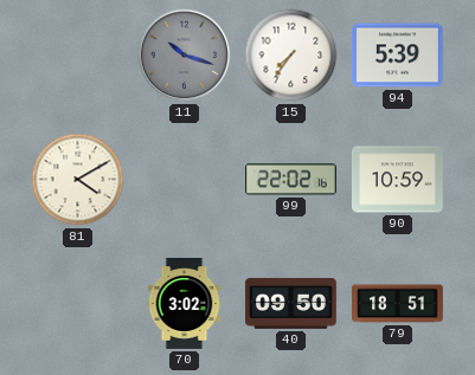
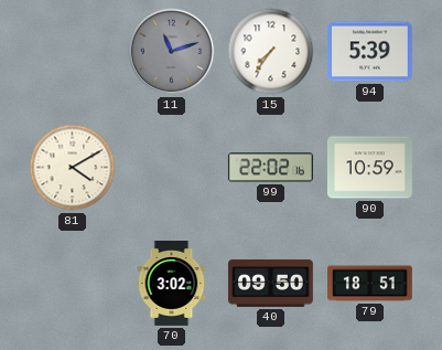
11: 10:18 -> 11:12
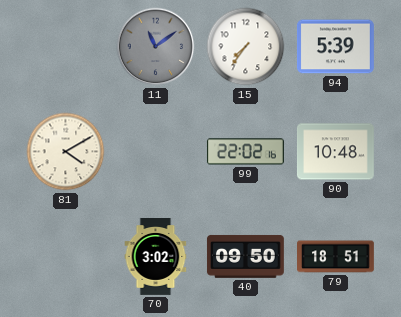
11: 11:12 -> 11:09
90: 10:59 -> 10:48
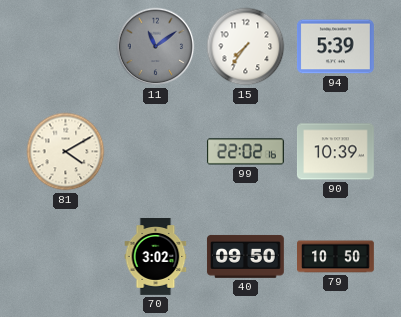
90: 10:48 -> 10:39
79: 18:51 -> 10:50
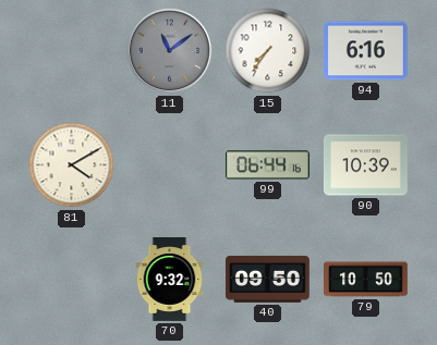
94: 5:39 -> 6:16
99: 22:02 -> 06:44
70: 3:02 -> 9:32
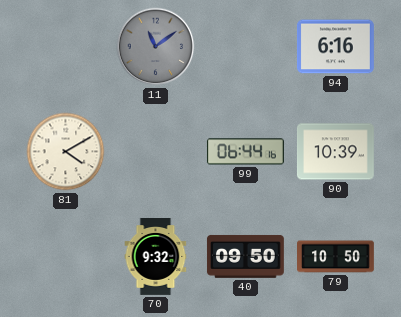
15: 7:36 -> none
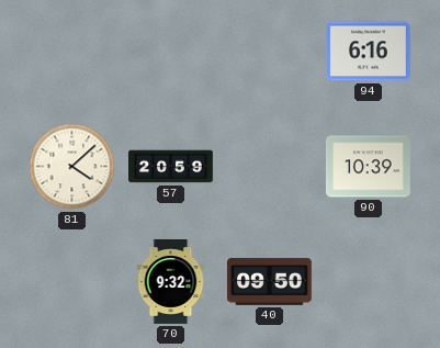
11: 11:09 -> none
81: 4:10 -> 4:08
57: none -> 20:59
99: 06:44 -> none
79: 10:50 -> none
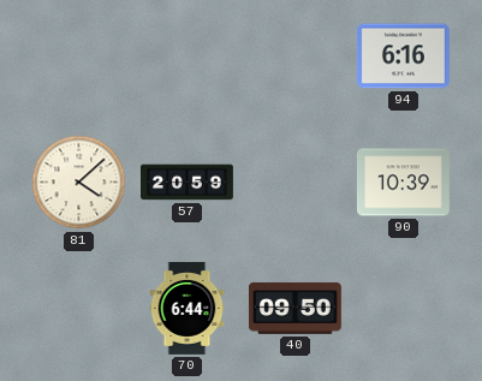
70: 9:32 -> 6:44
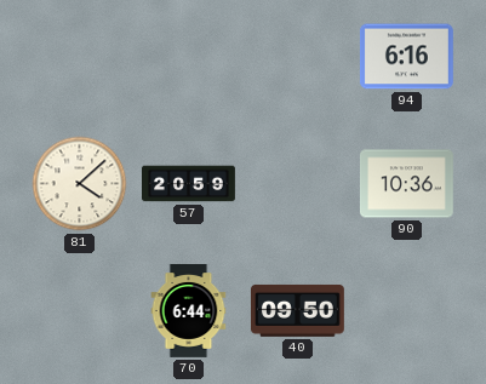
90: 10:39 -> 10:36
